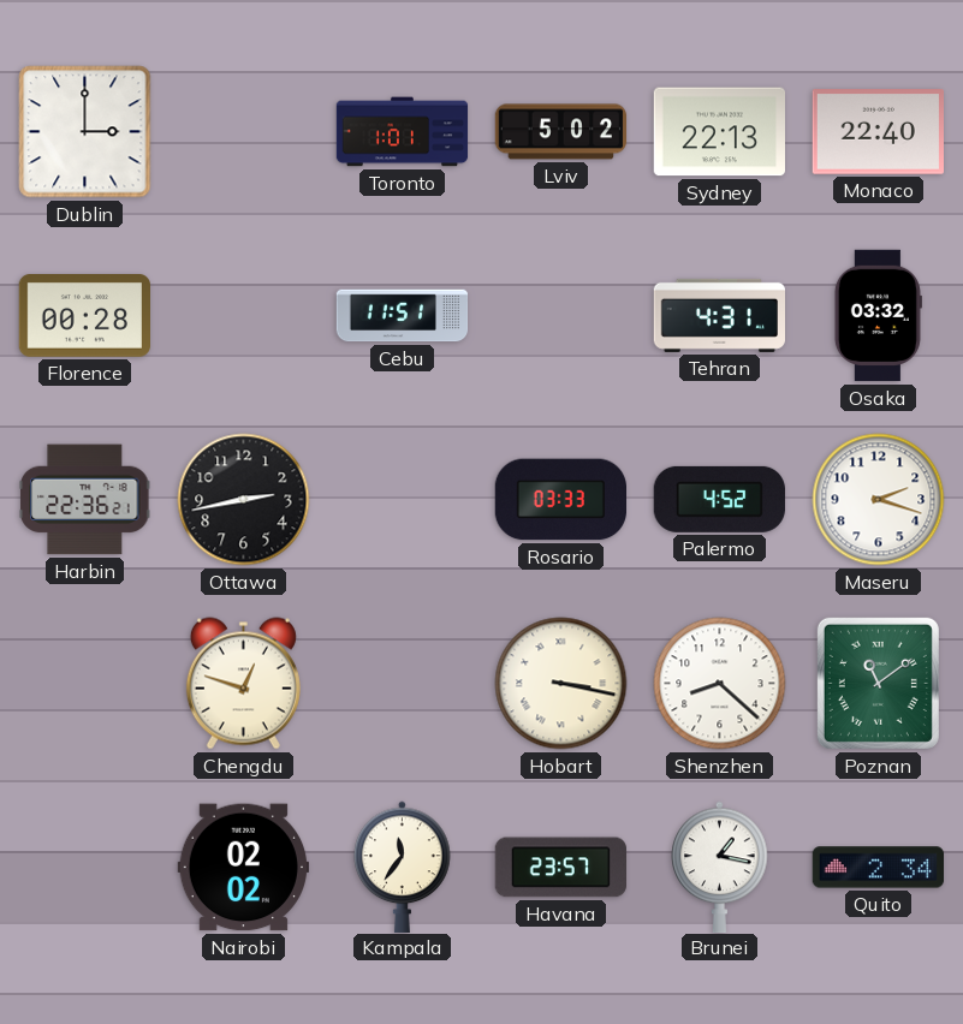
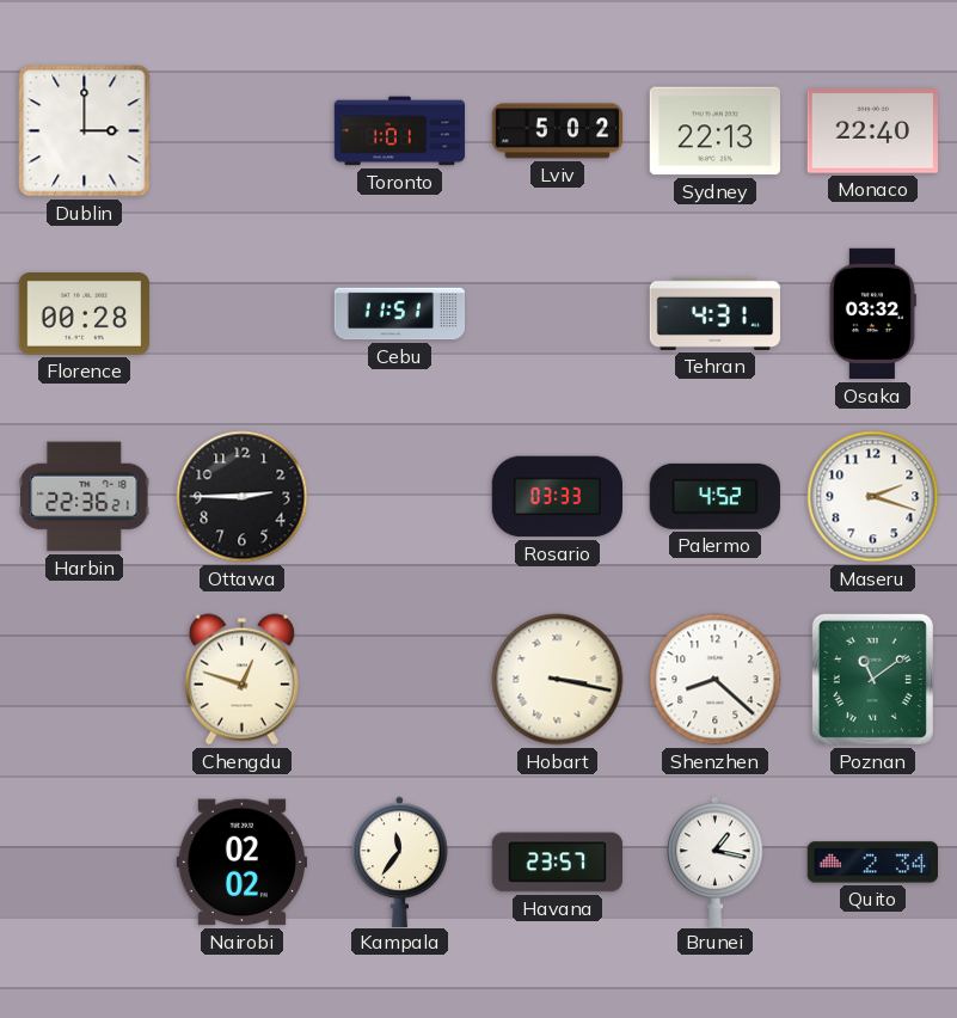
Ottawa: 2:43 -> 2:45
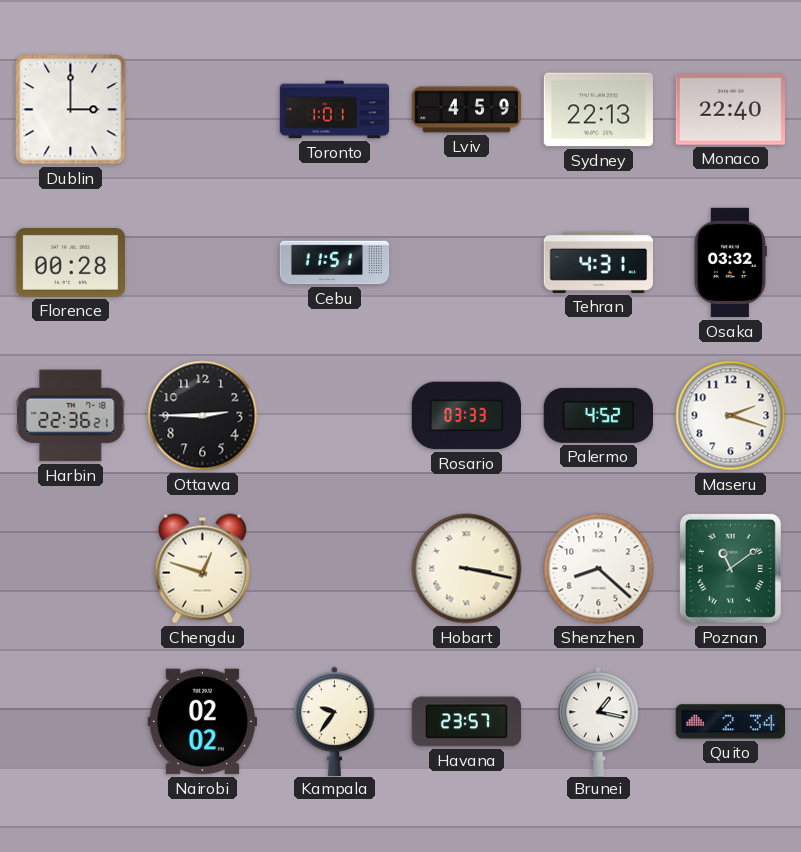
Lviv: 5:02 -> 4:59
Kampala: 11:36 -> 9:36
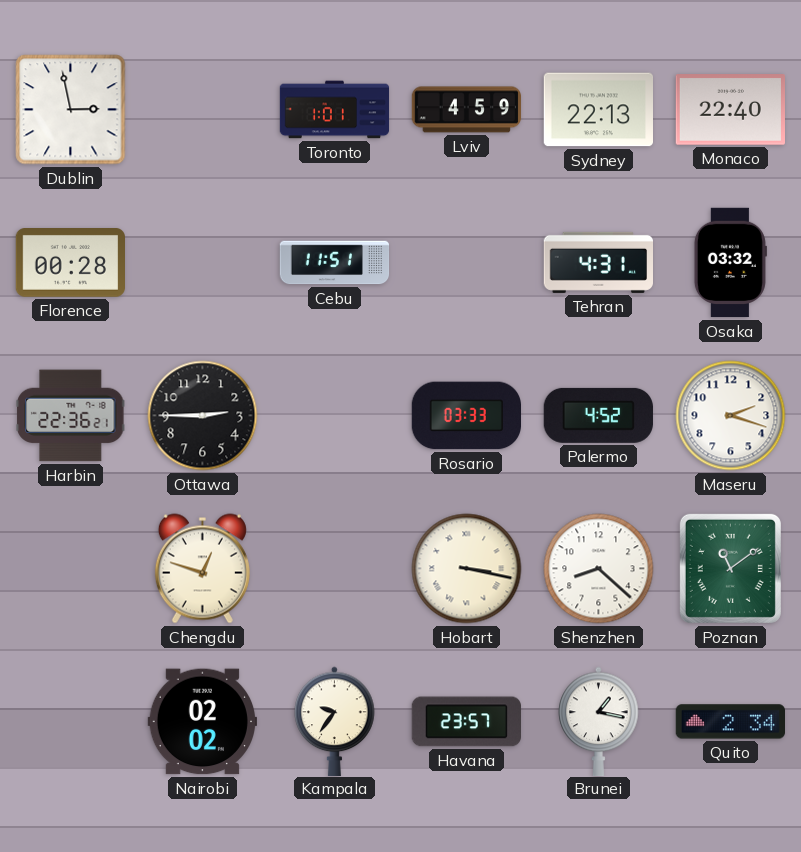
Dublin: 3:00 -> 2:58
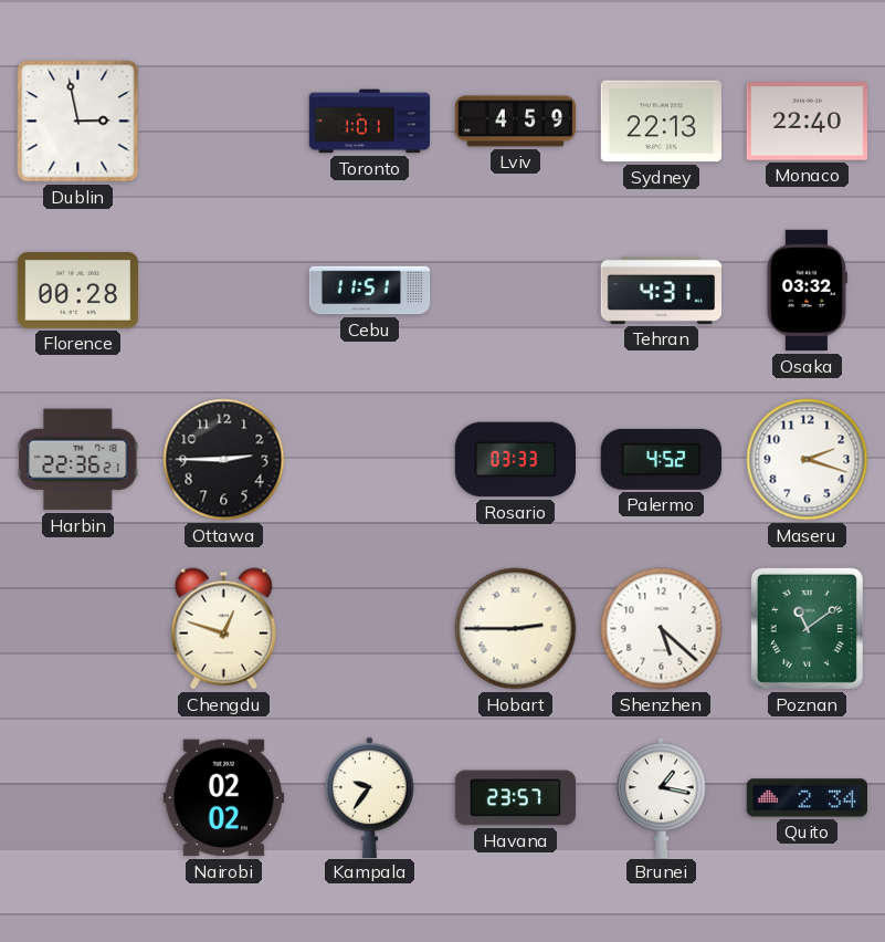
Hobart: 3:17 -> 2:45
Shenzhen: 8:22 -> 5:22
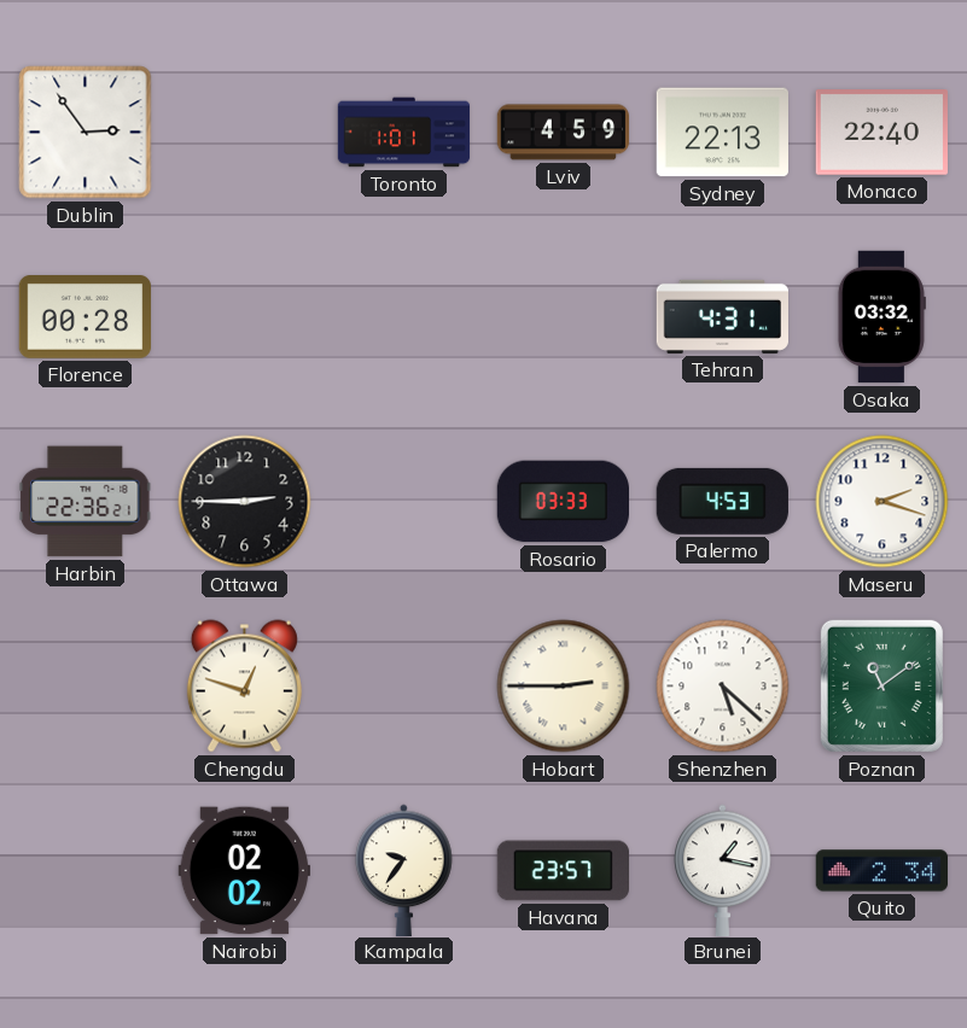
Dublin: 2:58 -> 2:54
Cebu: 11:51 -> none
Palermo: 4:52 -> 4:53
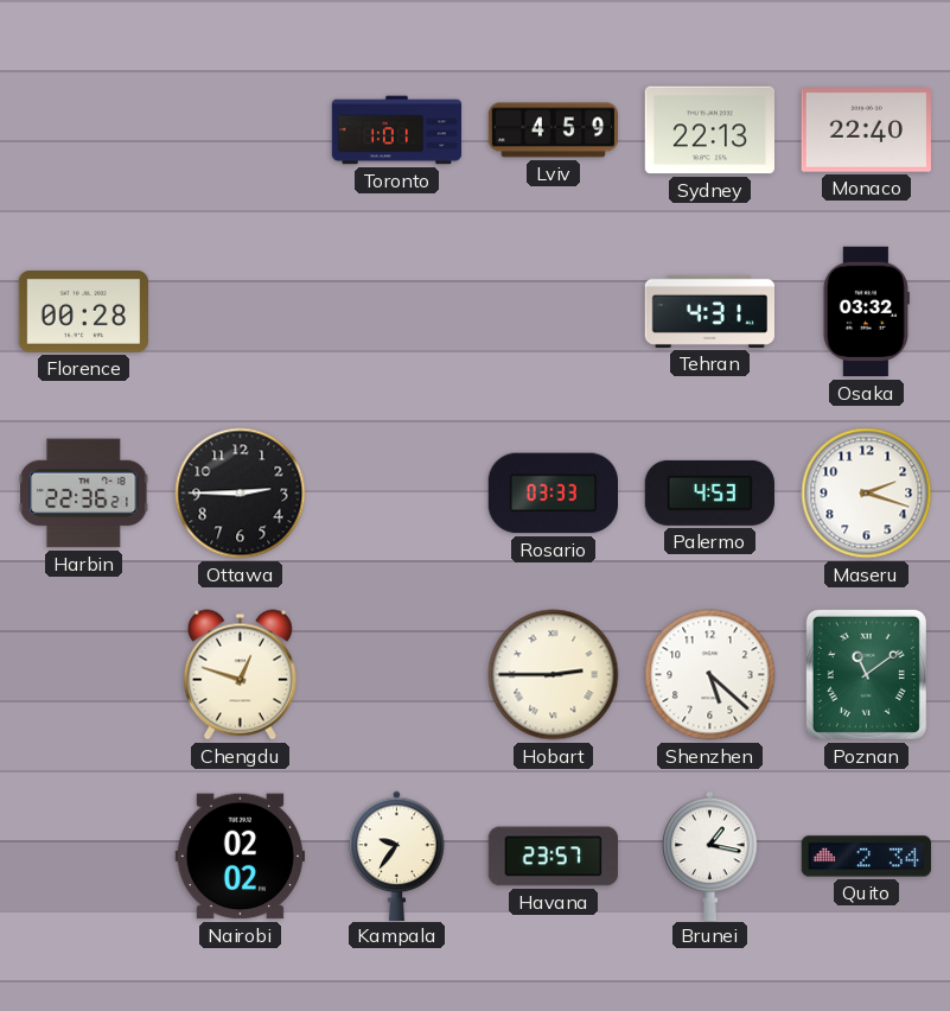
Dublin: 2:54 -> none
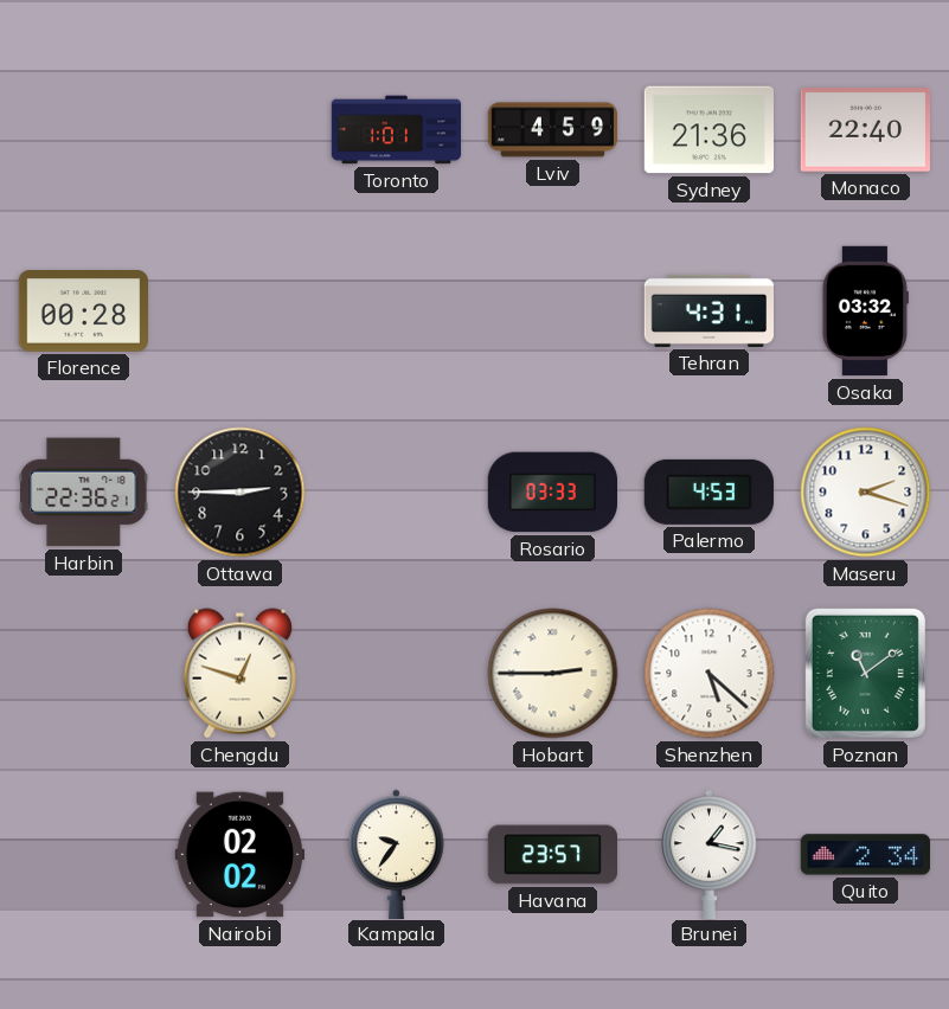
Sydney: 22:13 -> 21:36
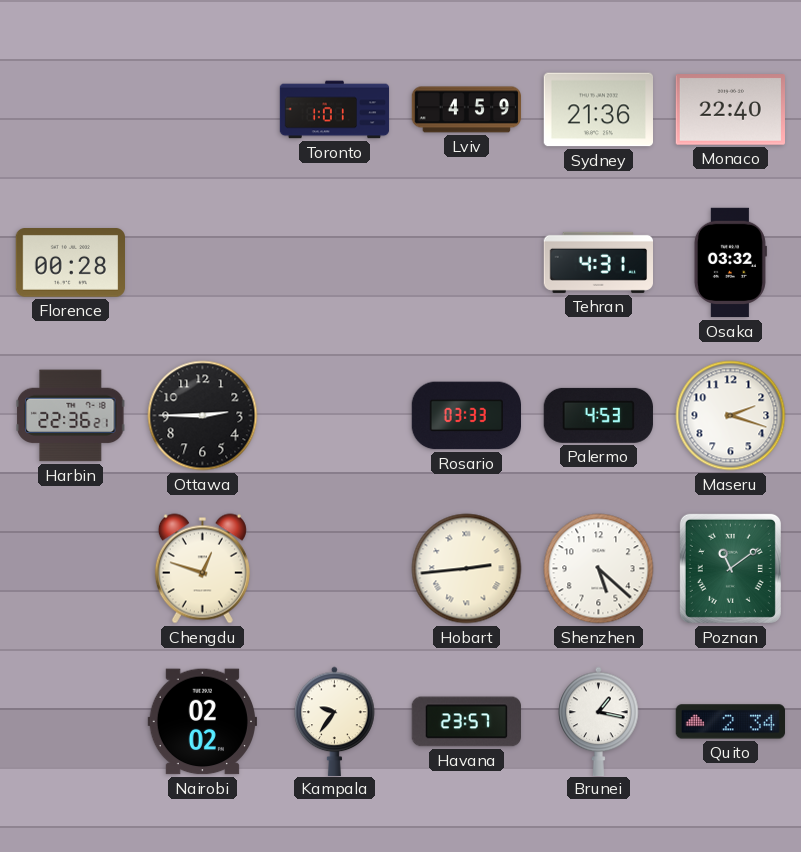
Hobart: 2:45 -> 2:44
